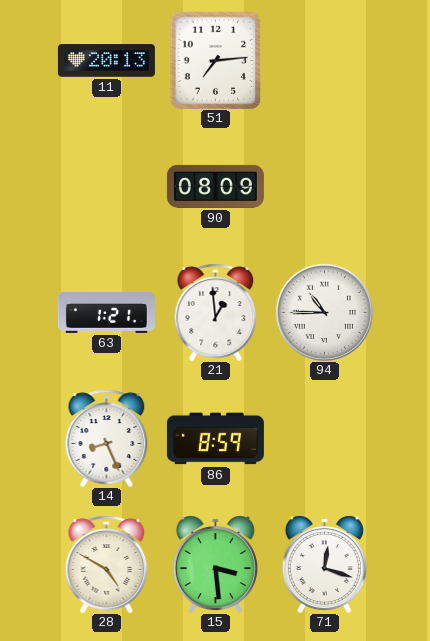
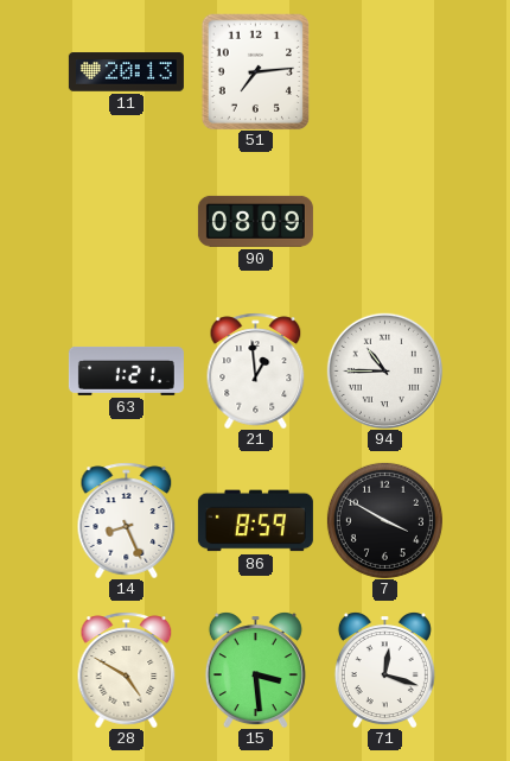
7: none -> 3:50
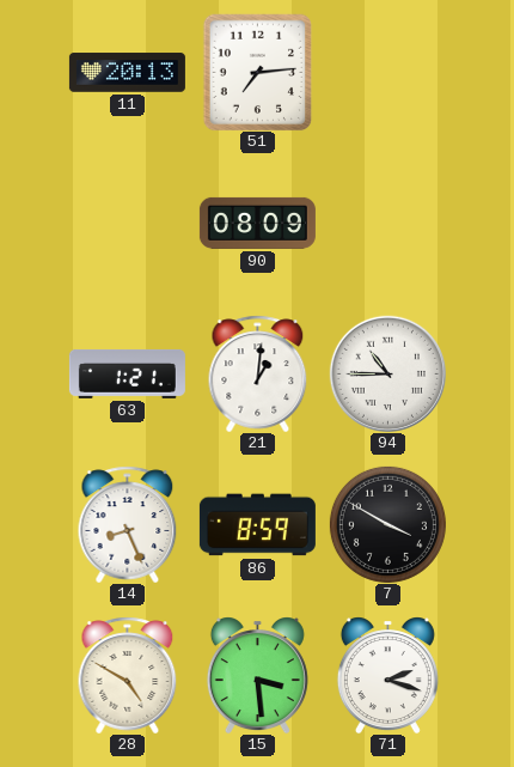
21: 12:59 -> 1:01
71: 12:18 -> 2:18
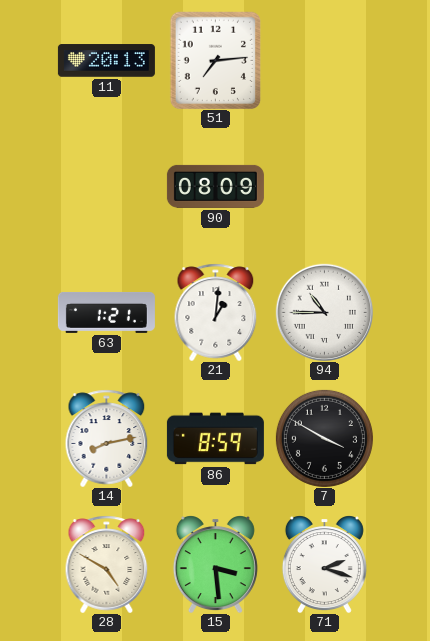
14: 8:26 -> 8:13
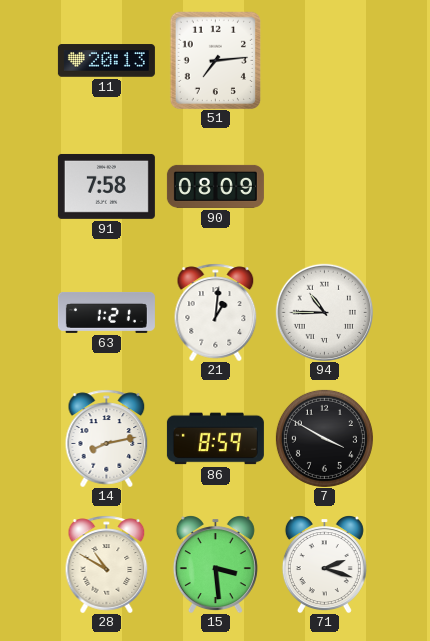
91: none -> 7:58
28: 4:50 -> 10:50
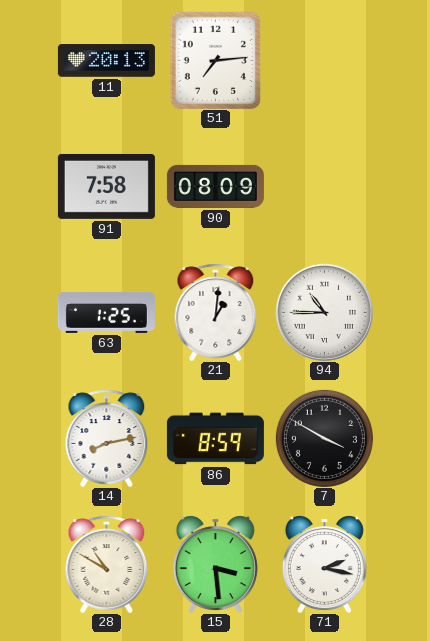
63: 1:21 -> 1:25
71: 2:18 -> 2:17
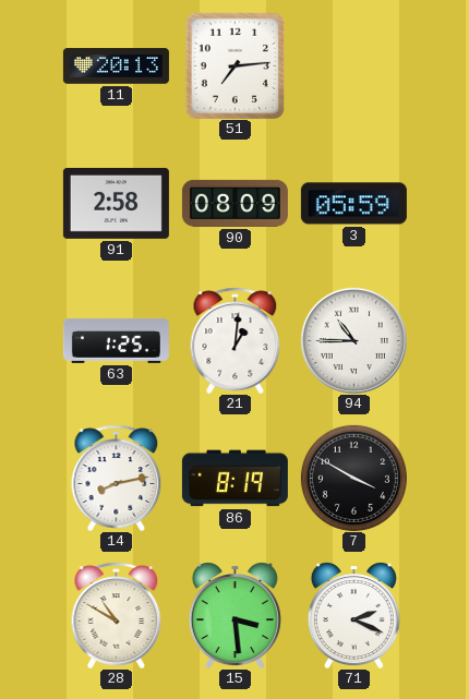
91: 7:58 -> 2:58
3: none -> 05:59
86: 8:59 -> 8:19
71: 2:17 -> 2:19
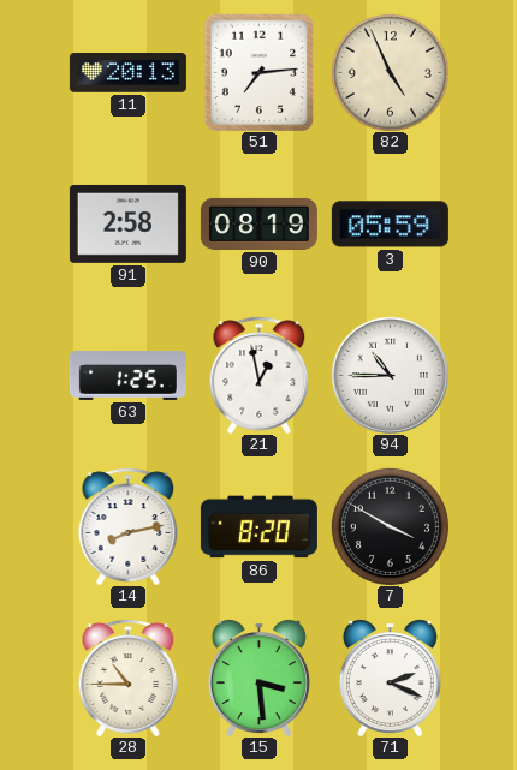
82: none -> 4:56
90: 08:09 -> 08:19
21: 1:01 -> 12:58
86: 8:19 -> 8:20
28: 10:50 -> 10:45
